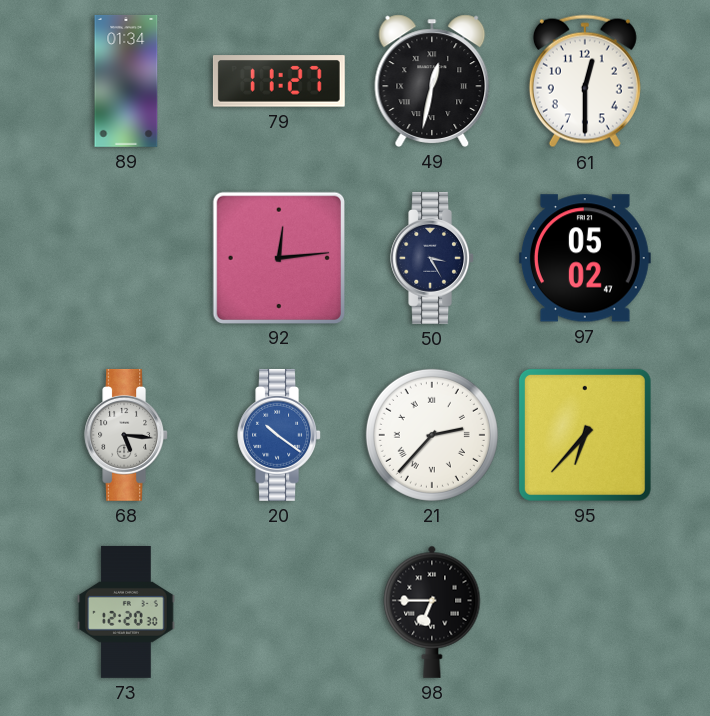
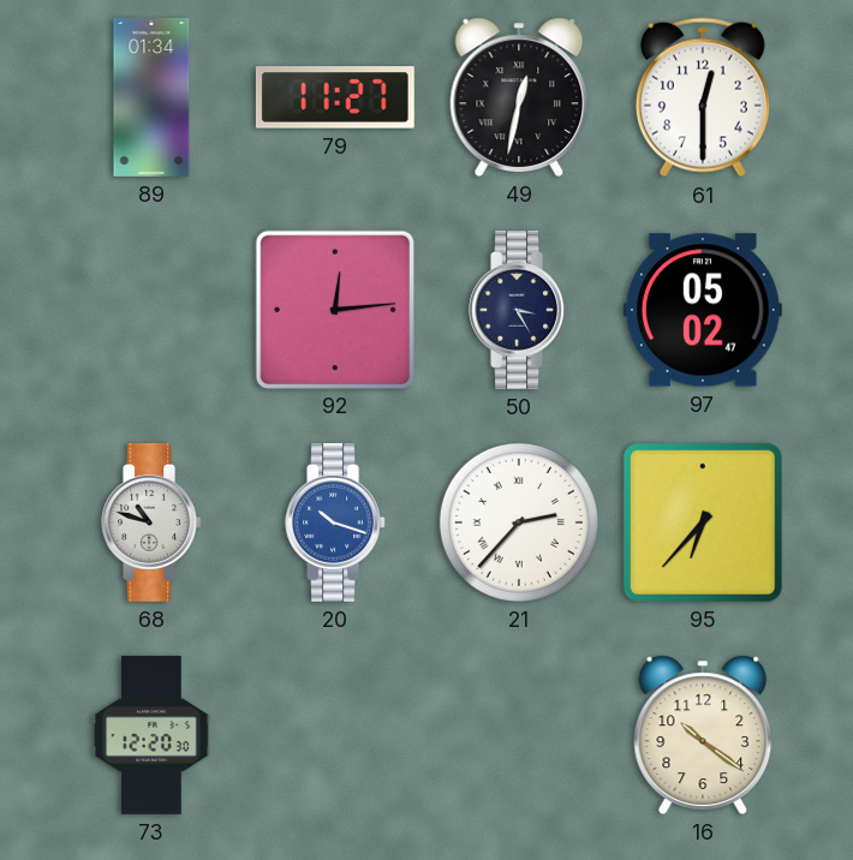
68: 5:16 -> 10:48
20: 10:21 -> 10:18
98: 6:45 -> none
16: none -> 10:21
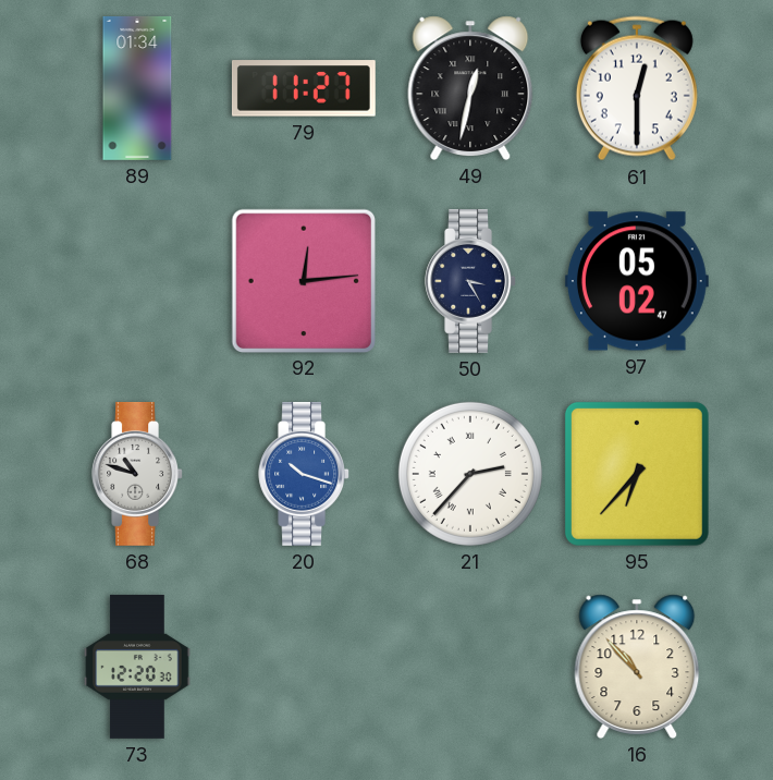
16: 10:21 -> 10:53
